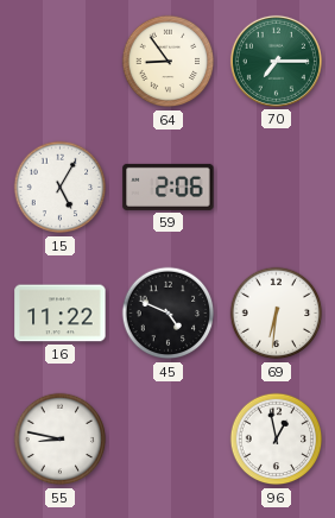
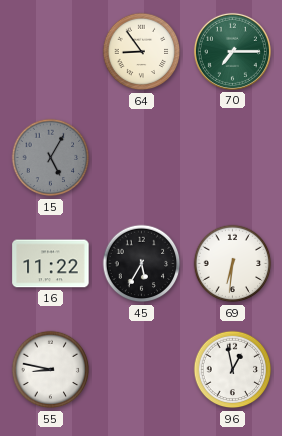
15 dial: white -> grey
59: 2:06 -> none
45: 4:49 -> 5:35
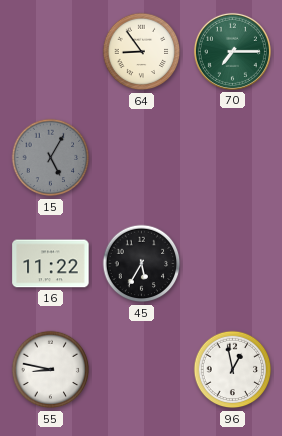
69: 6:31 -> none
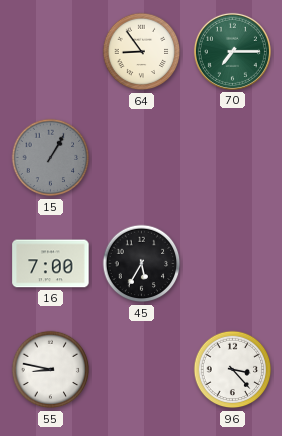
15: 5:05 -> 1:05
16: 11:22 -> 7:00
96: 12:58 -> 3:23
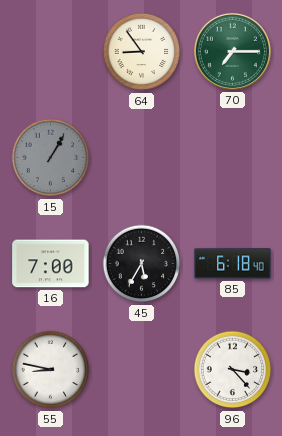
85: none -> 6:18
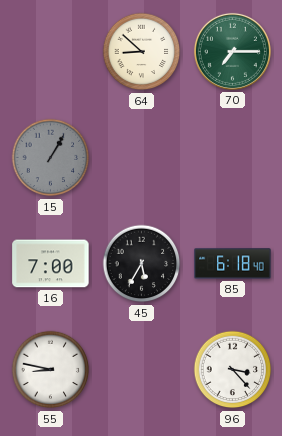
64: 8:54 -> 8:52
